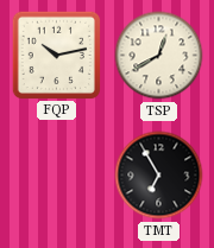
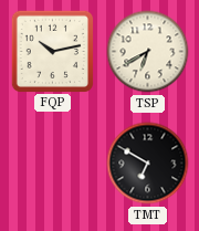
TSP: 12:40 -> 6:40
TMT: 6:55 -> 6:50
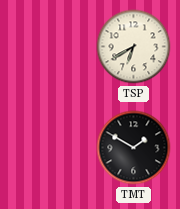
FQP: 10:13 -> none
TMT: 6:50 -> 1:50
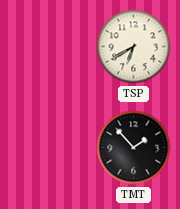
TMT: 1:50 -> 1:53
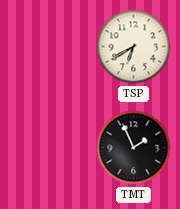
TMT: 1:53 -> 1:56
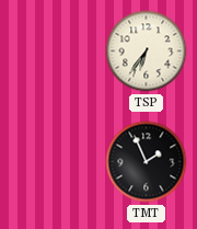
TSP: 6:40 -> 6:36
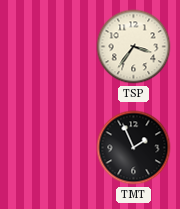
TSP: 6:36 -> 3:36
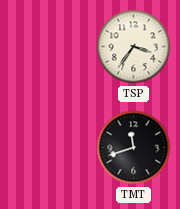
TMT: 1:56 -> 11:42
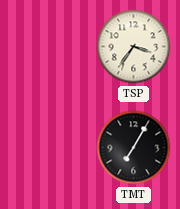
TMT: 11:42 -> 7:05
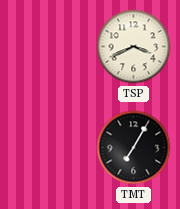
TSP: 3:36 -> 3:41
